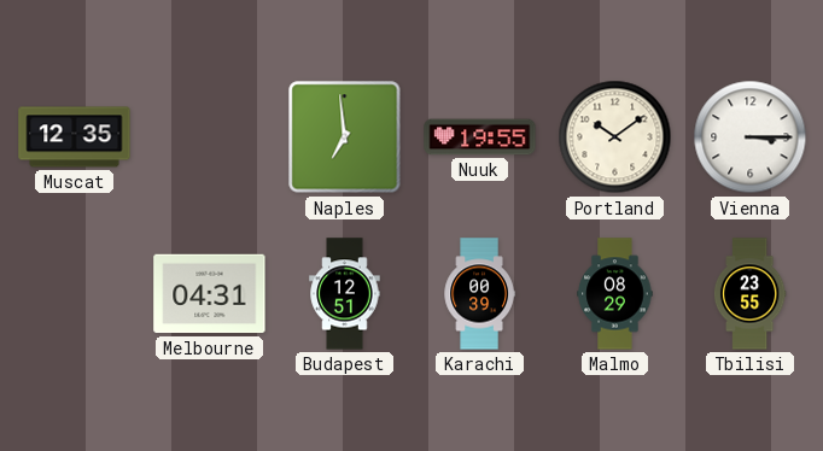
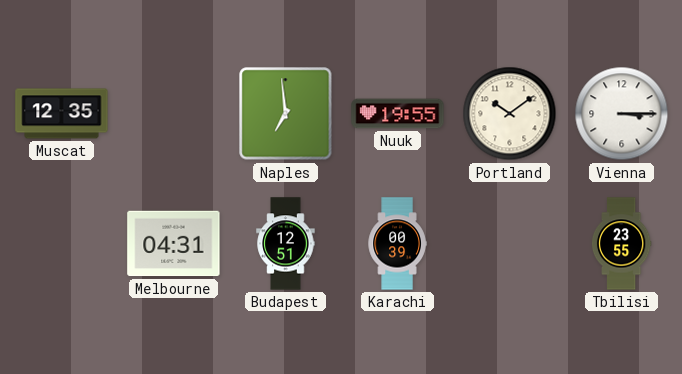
Malmo: 08:29 -> none
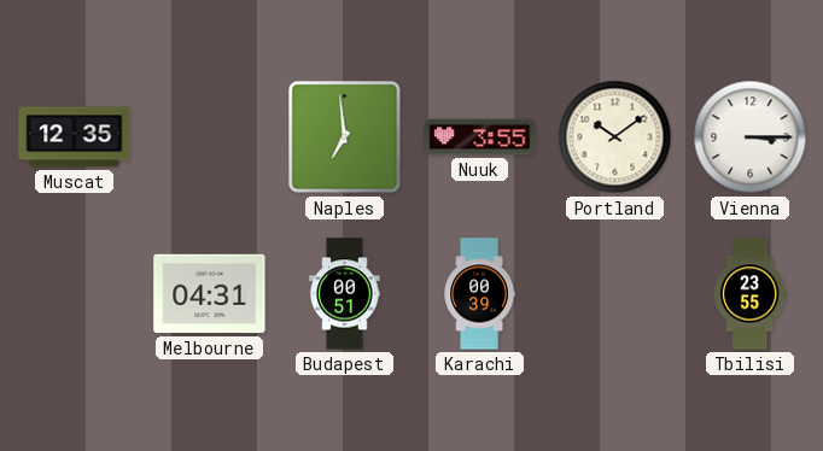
Nuuk: 19:55 -> 3:55
Budapest: 12:51 -> 00:51
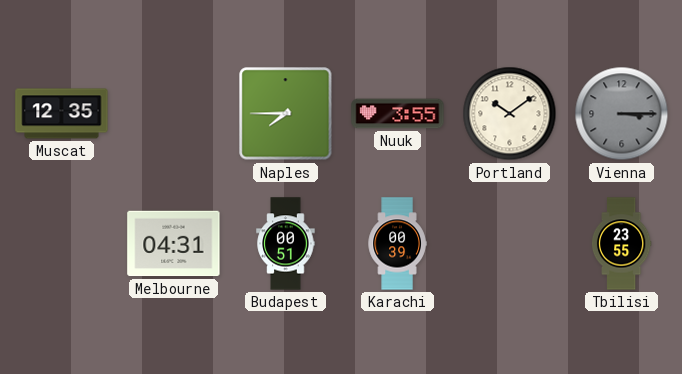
Naples: 6:59 -> 7:45
Vienna dial: white -> grey
